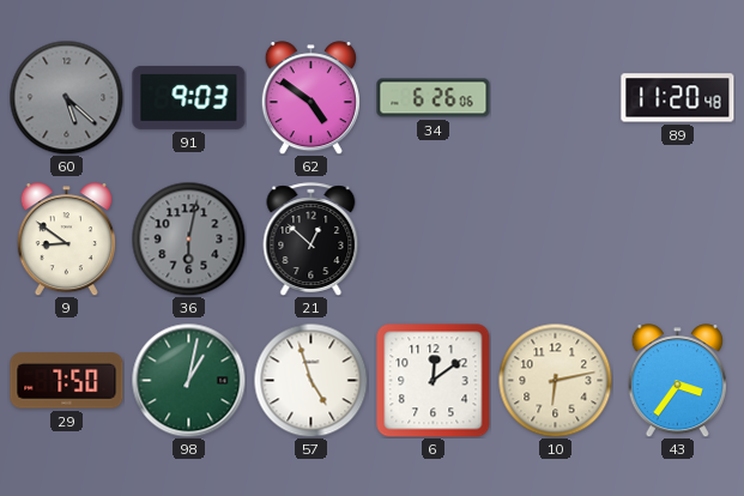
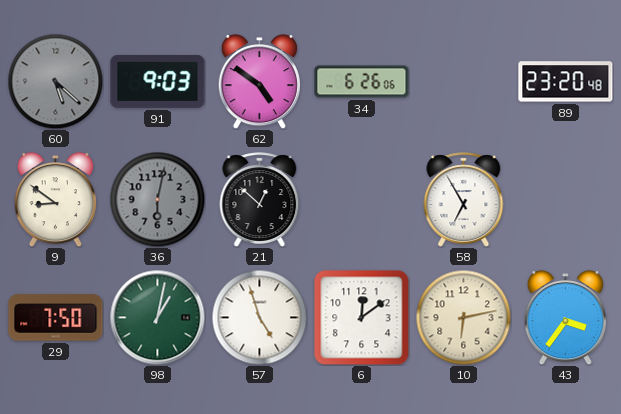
89: 11:20 -> 23:20
58: none -> 6:55
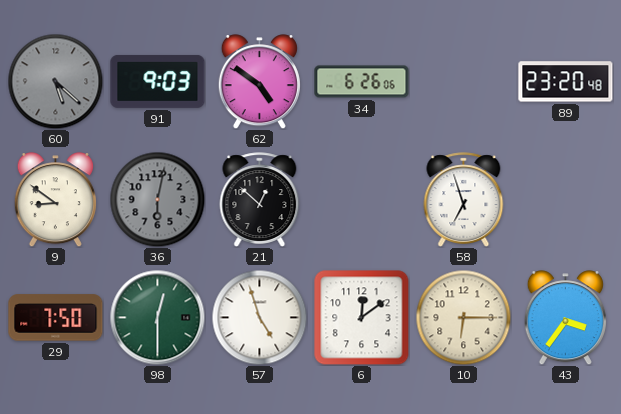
58: 6:55 -> 6:57
98: 1:02 -> 12:30
10: 6:13 -> 6:15
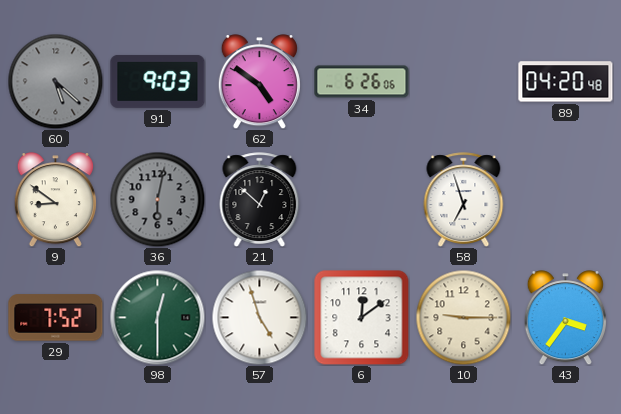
89: 23:20 -> 04:20
29: 7:50 -> 7:52
10: 6:15 -> 9:15
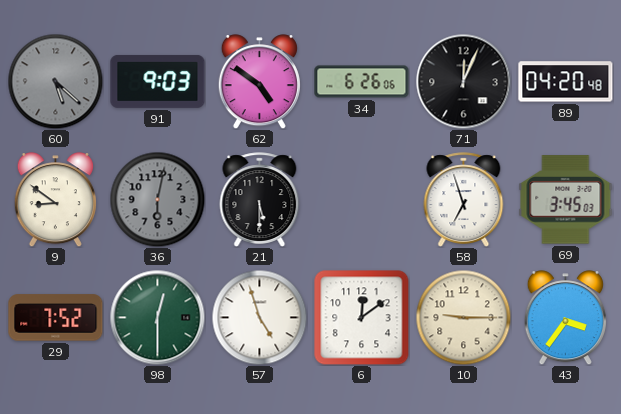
71: none -> 12:04
21: 12:52 -> 5:30
69: none -> 3:45
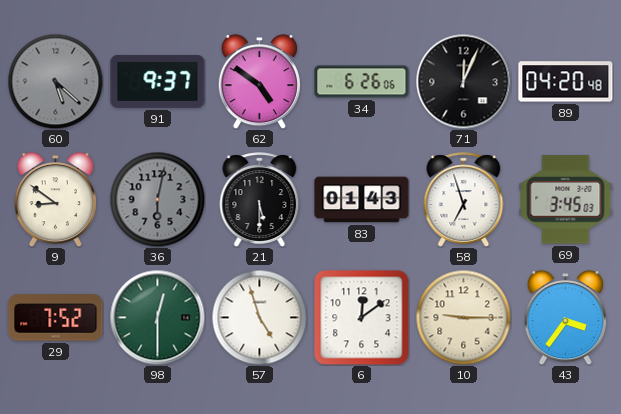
91: 9:03 -> 9:37
83: none -> 01:43
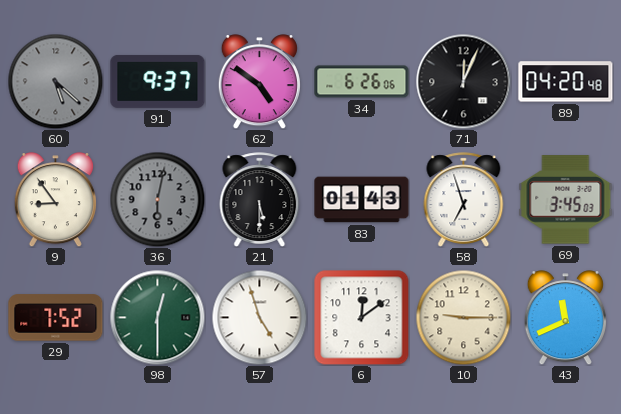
9: 8:51 -> 8:54
43: 3:36 -> 11:41
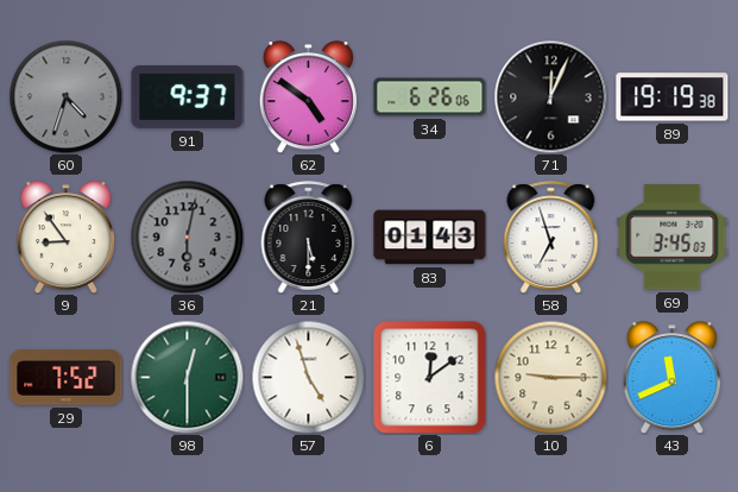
60: 5:22 -> 4:33
89: 04:20 -> 19:19
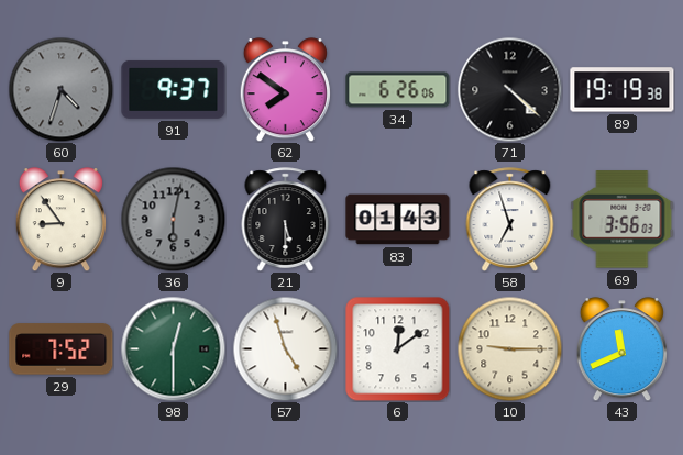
62: 4:51 -> 7:51
71: 12:04 -> 4:22
69: 3:45 -> 3:56
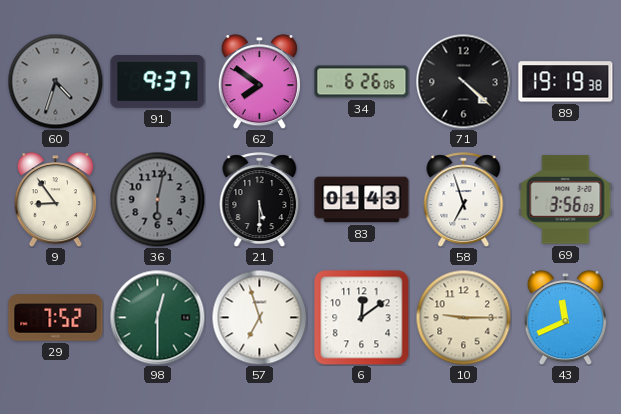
57: 4:57 -> 6:57
